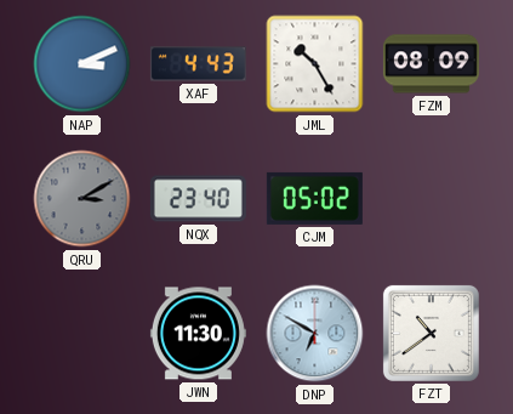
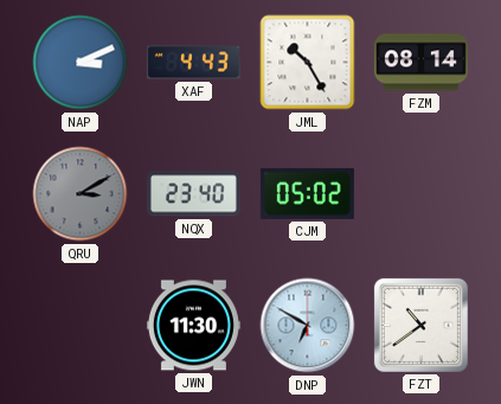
FZM: 08:09 -> 08:14
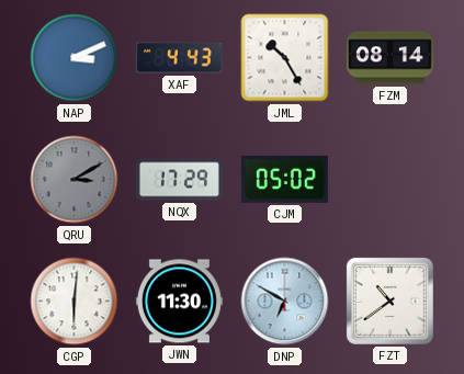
NQX: 23:40 -> 17:29
CGP: none -> 6:01
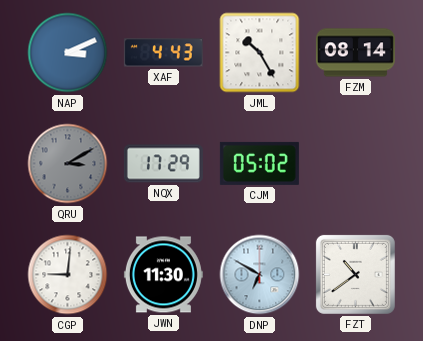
CGP: 6:01 -> 9:01
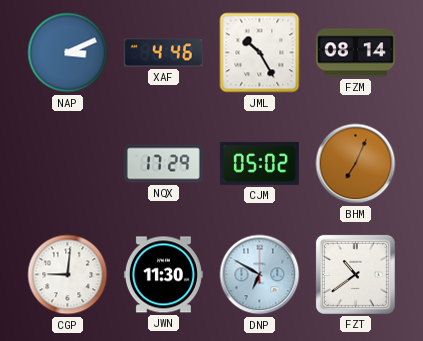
XAF: 4:43 -> 4:46
QRU: 3:10 -> none
BHM: none -> 7:04
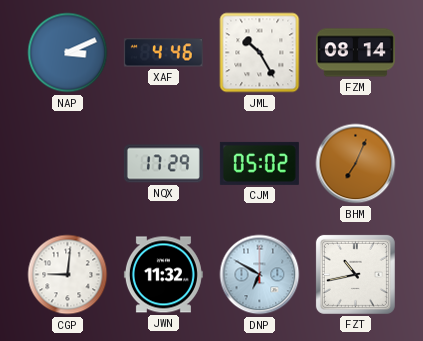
JWN: 11:30 -> 11:32
FZT: 10:39 -> 10:43
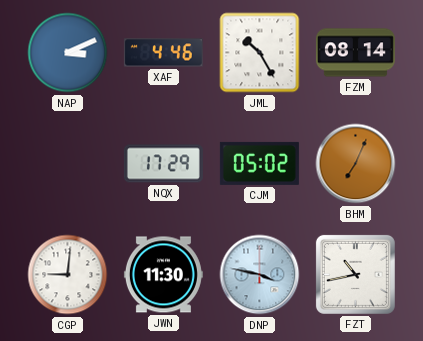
JWN: 11:32 -> 11:30
DNP: 6:50 -> 3:47
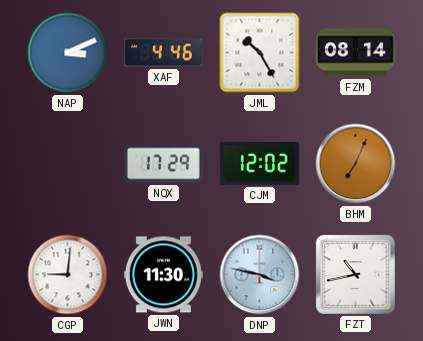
CJM: 05:02 -> 12:02
